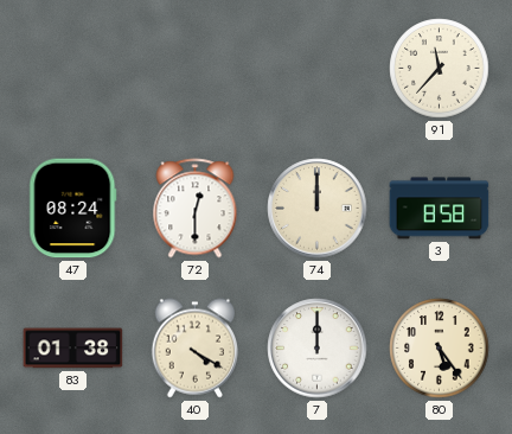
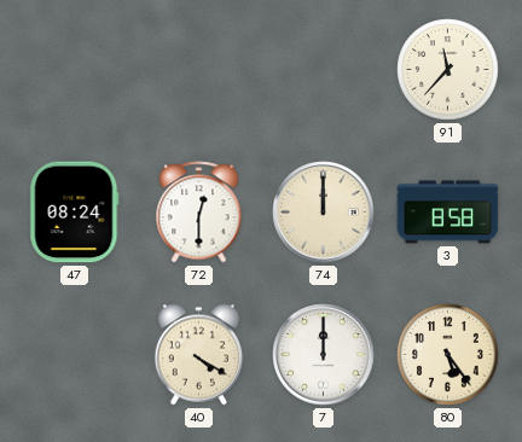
83: 01:38 -> none
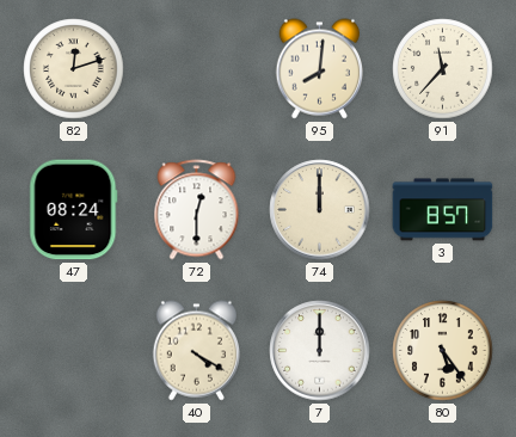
82: none -> 12:12
95: none -> 8:01
3: 8:58 -> 8:57
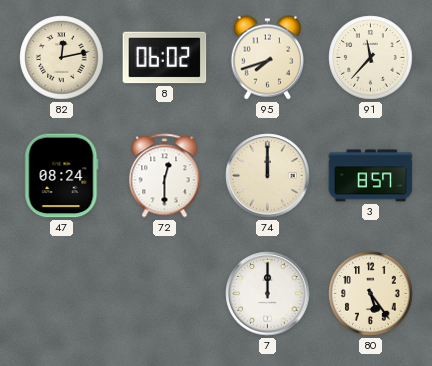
82: 12:12 -> 12:13
8: none -> 06:02
95: 8:01 -> 7:42
40: 4:20 -> none
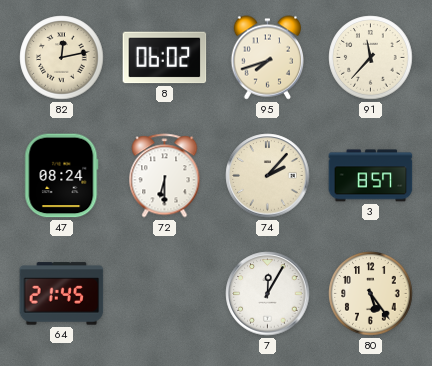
72: 12:30 -> 6:30
74: 12:00 -> 2:07
64: none -> 21:45
7: 12:00 -> 12:05
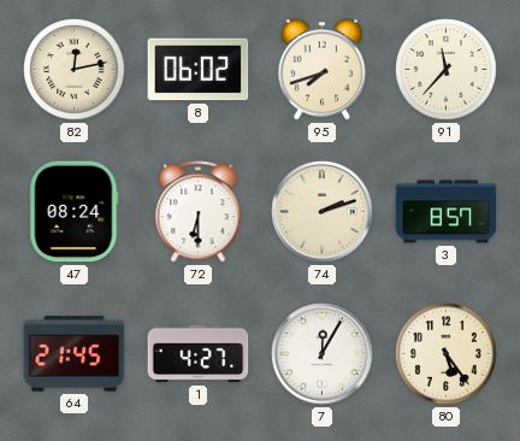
74: 2:07 -> 2:12
1: none -> 4:27
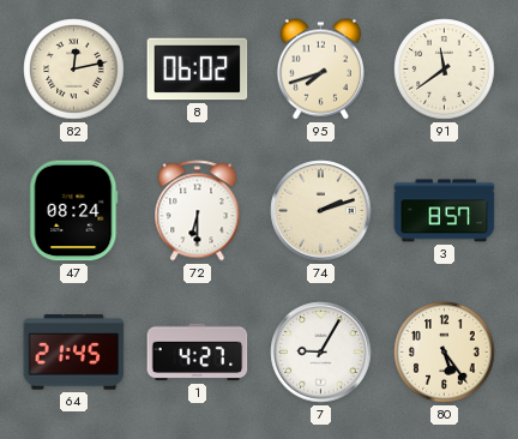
91: 11:37 -> 11:39
7: 12:05 -> 9:05
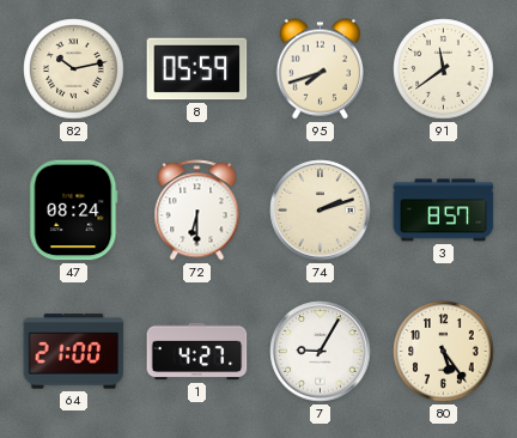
82: 12:13 -> 10:13
8: 06:02 -> 05:59
64: 21:45 -> 21:00
